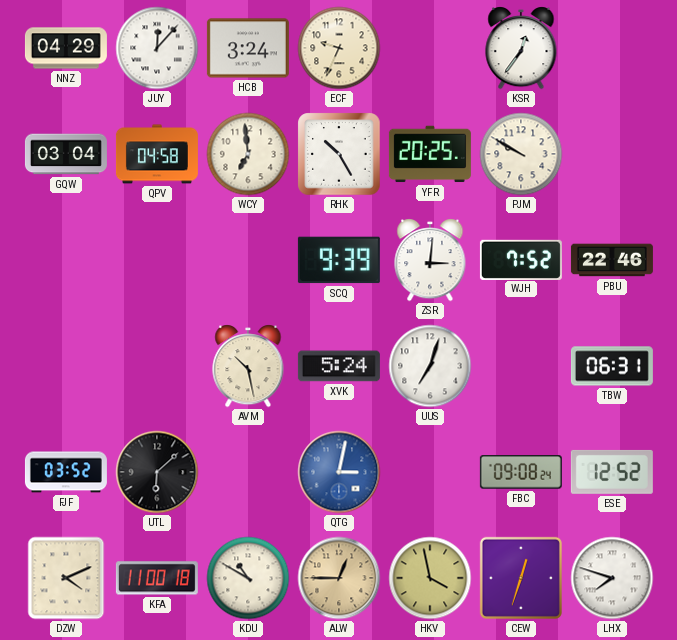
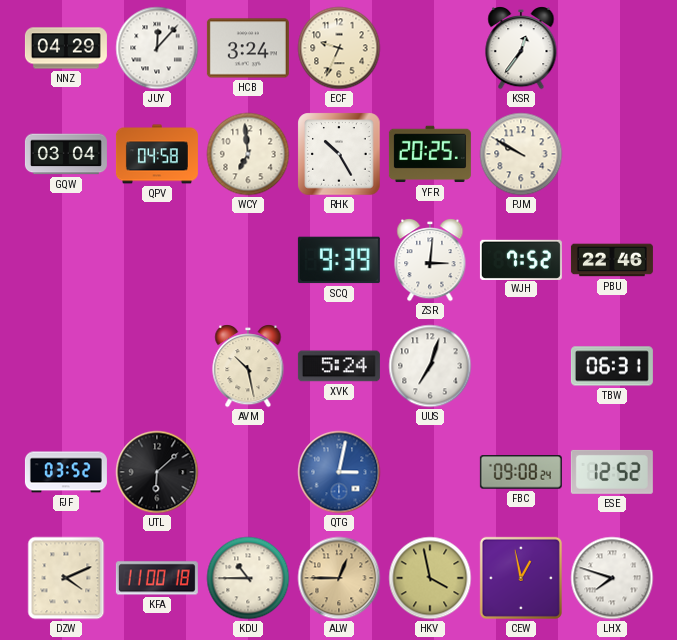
KDU: 10:50 -> 10:45
CEW: 12:33 -> 12:58
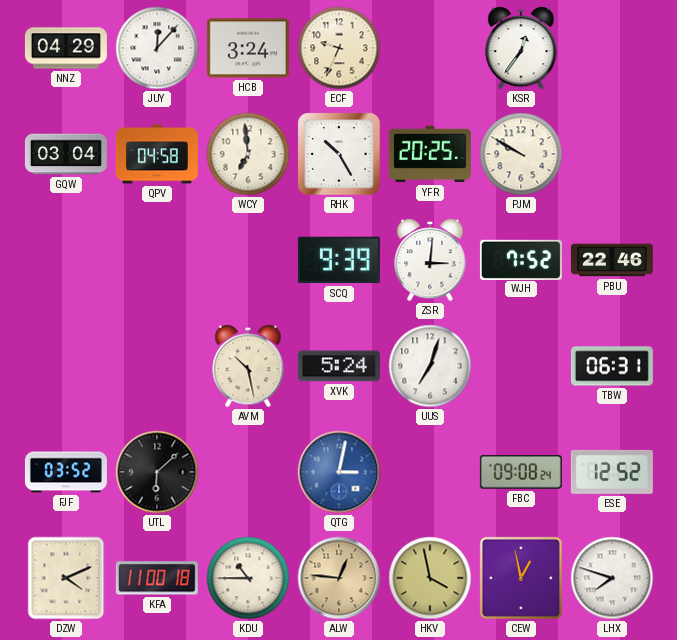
ALW: 12:45 -> 12:46
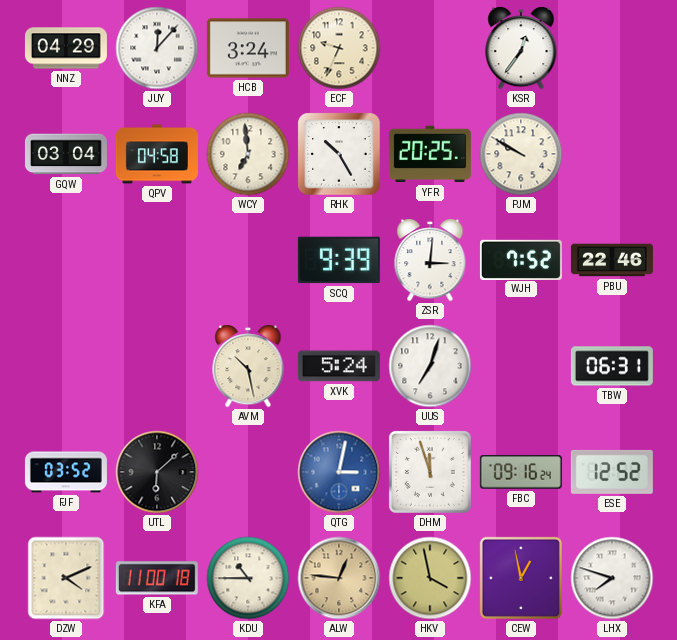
DHM: none -> 11:57
FBC: 09:08 -> 09:16
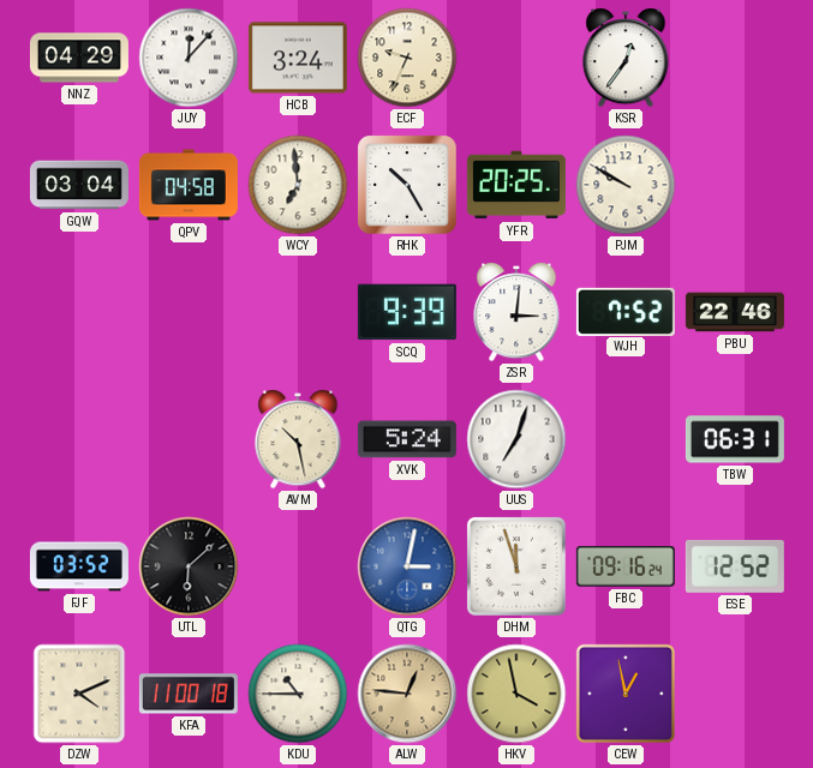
LHX: 7:48 -> none
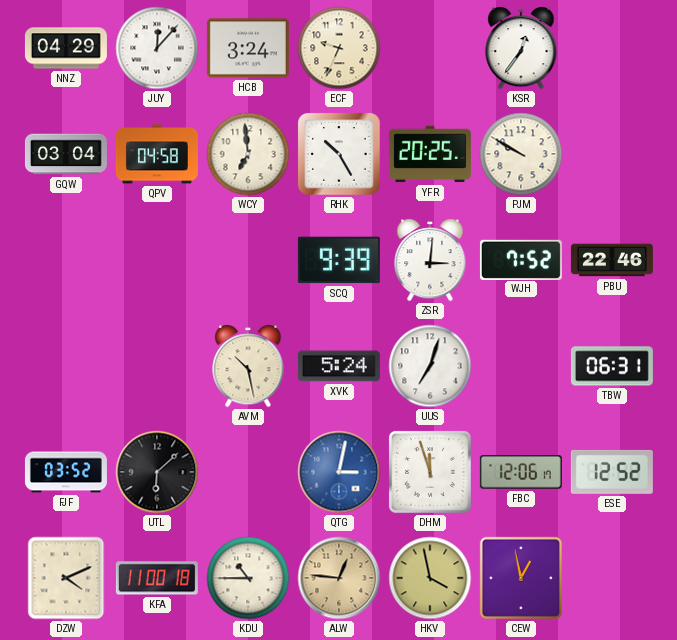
FBC: 09:16 -> 12:06
